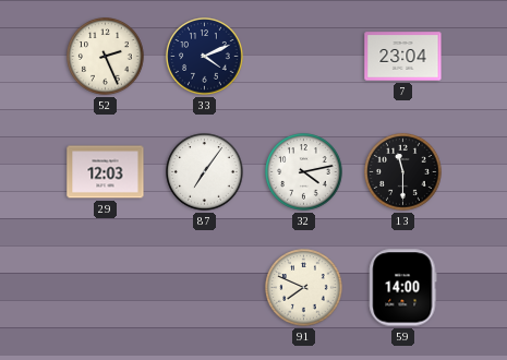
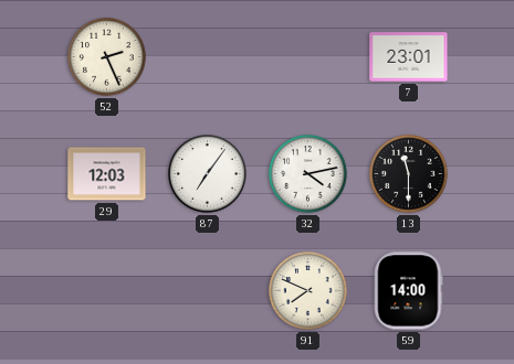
33: 4:11 -> none
7: 23:04 -> 23:01
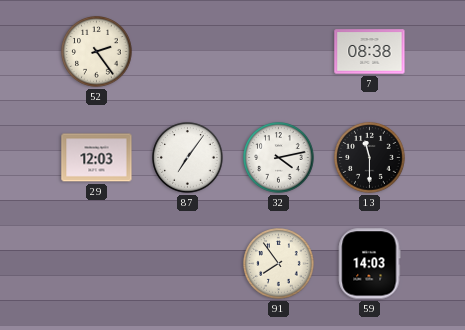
52: 2:26 -> 2:24
7: 23:01 -> 08:38
91: 7:49 -> 7:54
59: 14:00 -> 14:03
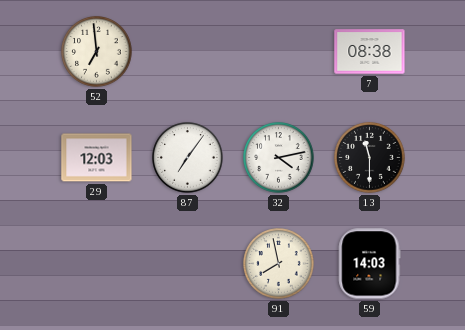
52: 2:24 -> 6:59
91: 7:54 -> 7:58
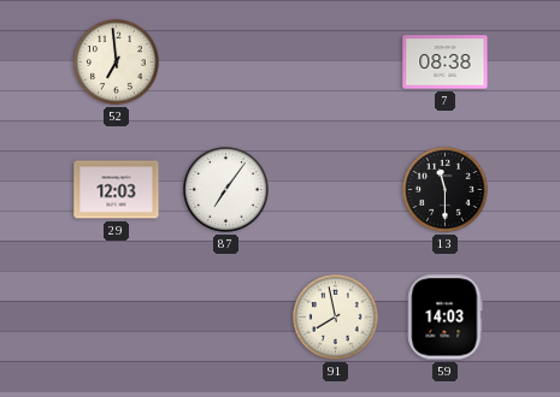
32: 4:13 -> none
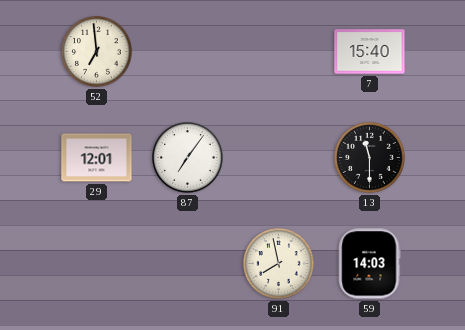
7: 08:38 -> 15:40
29: 12:03 -> 12:01
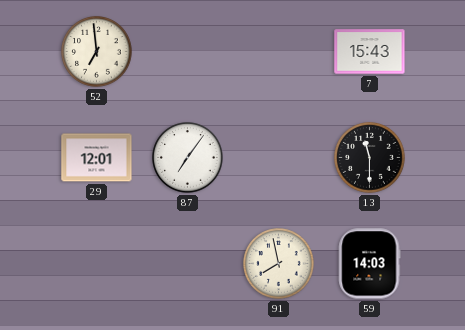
7: 15:40 -> 15:43
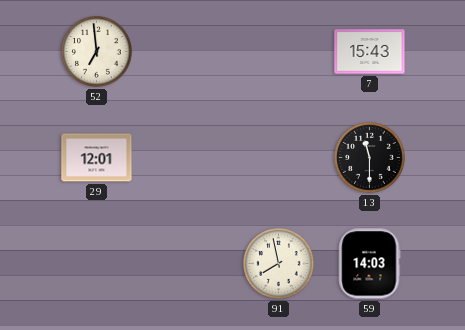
87: 7:06 -> none
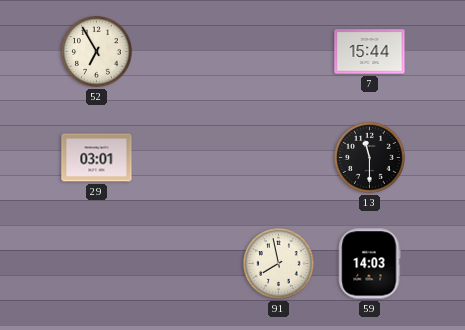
52: 6:59 -> 6:55
7: 15:43 -> 15:44
29: 12:01 -> 03:01
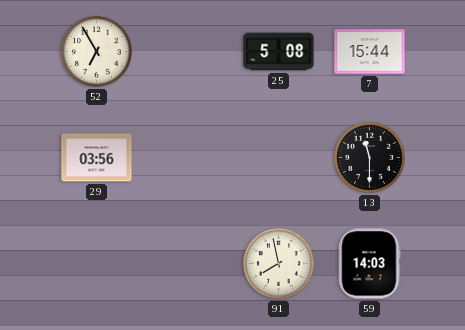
25: none -> 5:08
29: 03:01 -> 03:56
